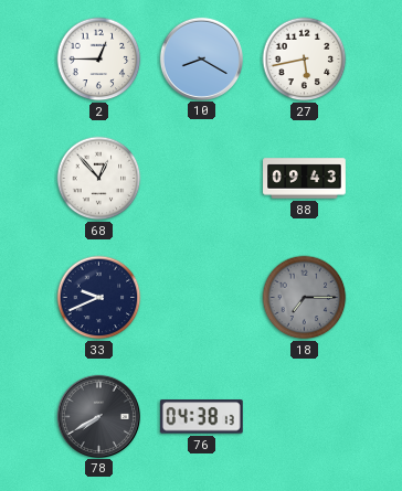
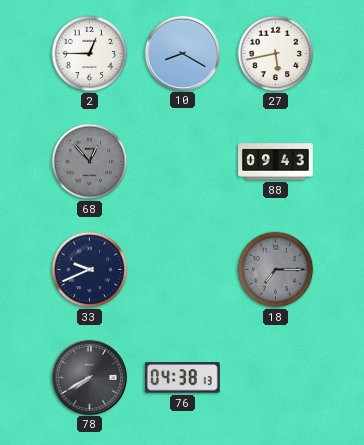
68 dial: white -> grey
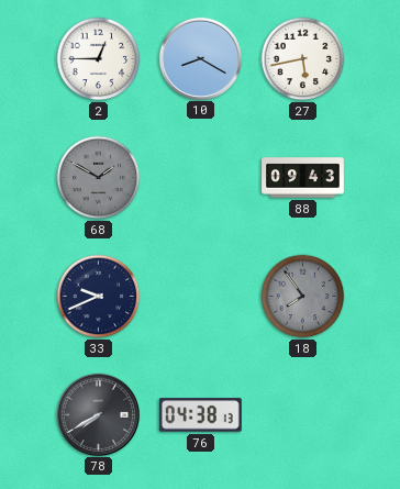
68: 12:53 -> 1:50
18: 7:15 -> 7:54
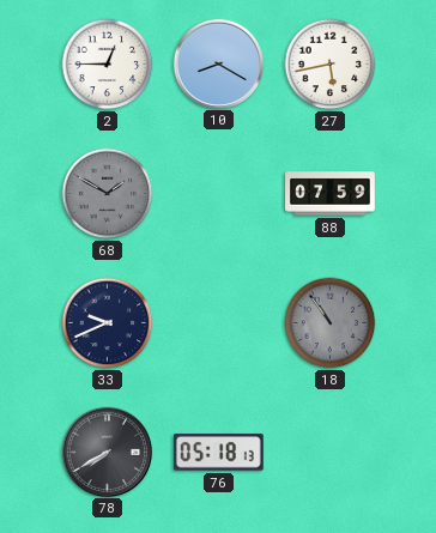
88: 09:43 -> 07:59
18: 7:54 -> 10:54
76: 04:38 -> 05:18
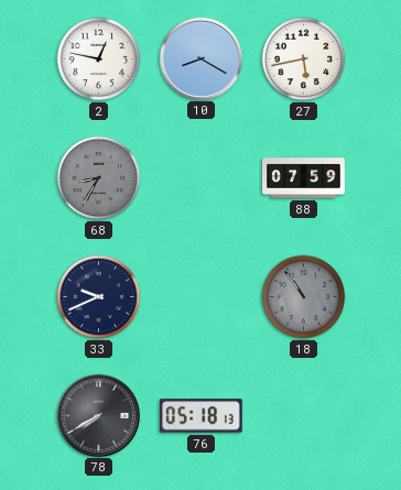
2: 12:45 -> 12:47
68: 1:50 -> 8:35
